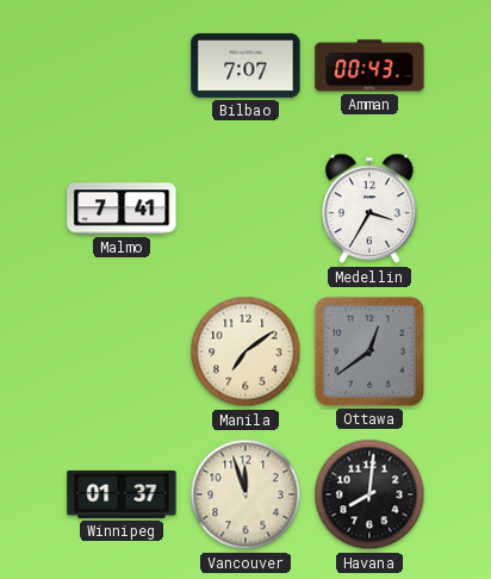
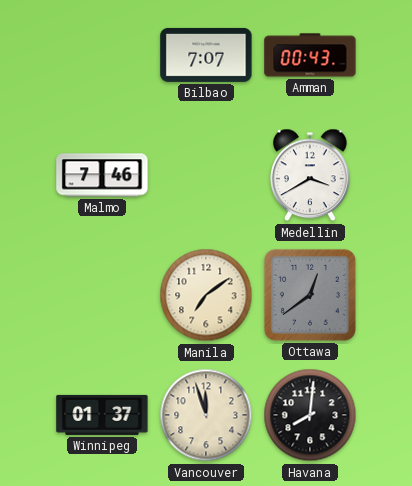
Malmo: 7:41 -> 7:46
Medellin: 3:35 -> 3:40
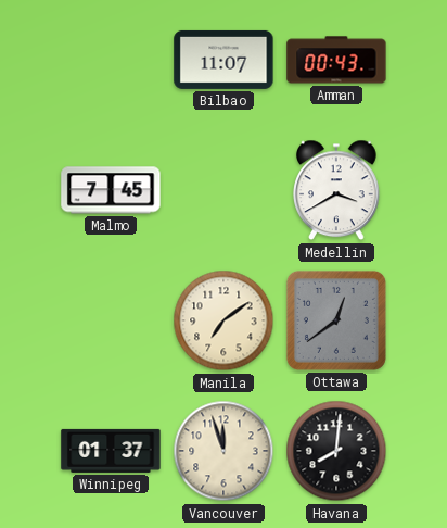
Bilbao: 7:07 -> 11:07
Malmo: 7:46 -> 7:45
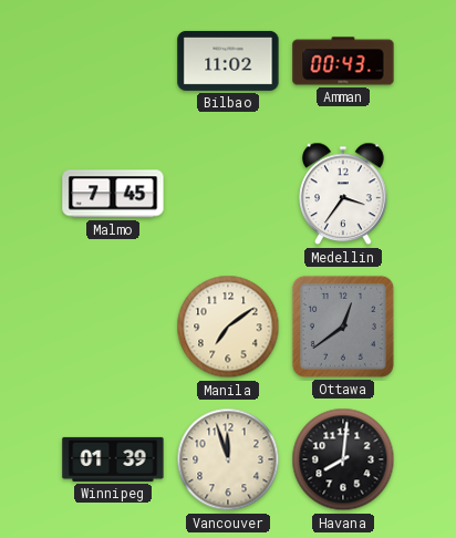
Bilbao: 11:07 -> 11:02
Medellin: 3:40 -> 3:36
Winnipeg: 01:37 -> 01:39
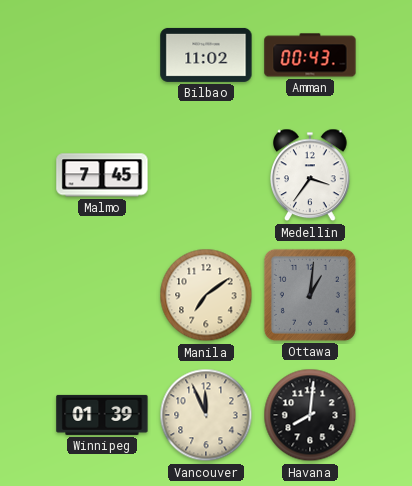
Ottawa: 12:39 -> 1:01
Vancouver: 11:57 -> 11:56
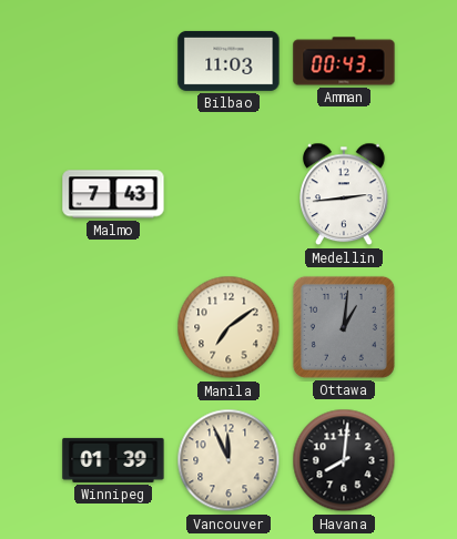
Bilbao: 11:02 -> 11:03
Malmo: 7:45 -> 7:43
Medellin: 3:36 -> 2:44
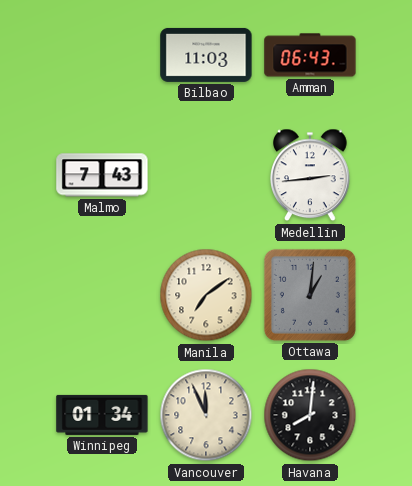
Amman: 00:43 -> 06:43
Winnipeg: 01:39 -> 01:34
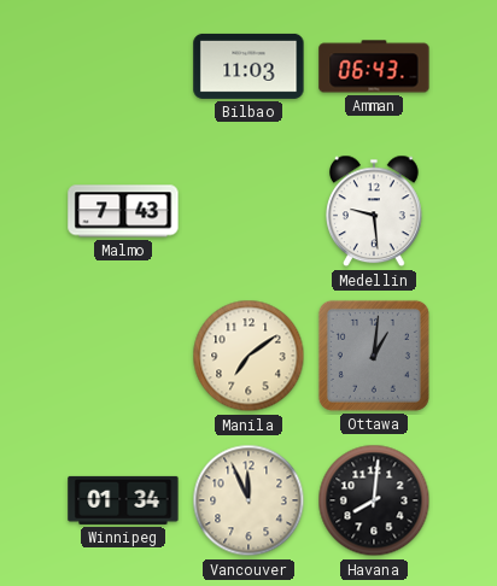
Medellin: 2:44 -> 9:29
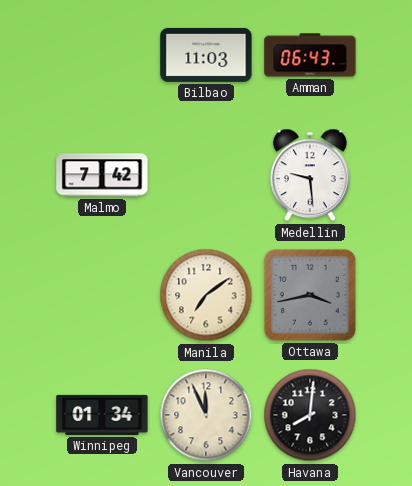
Malmo: 7:43 -> 7:42
Ottawa: 1:01 -> 3:43
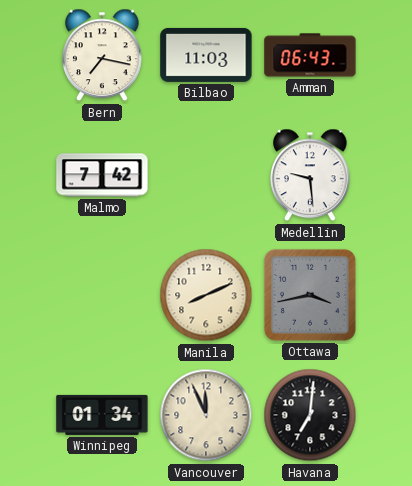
Bern: none -> 7:17
Manila: 7:09 -> 8:11
Havana: 8:01 -> 7:01
